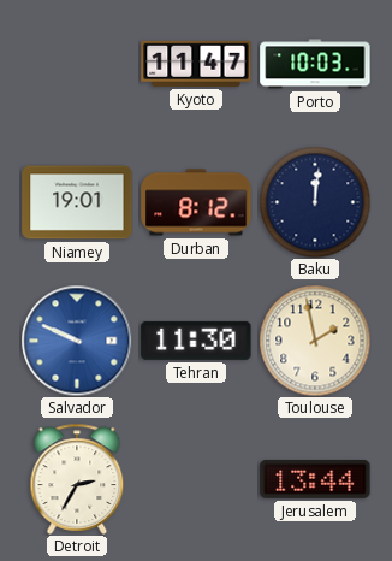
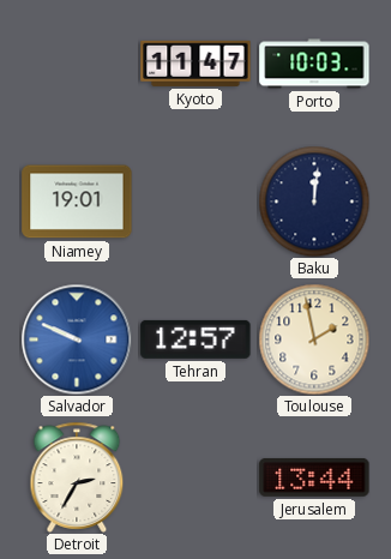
Durban: 8:12 -> none
Tehran: 11:30 -> 12:57
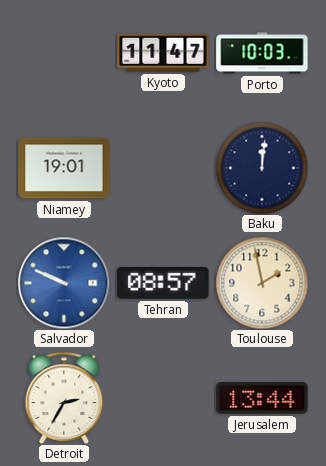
Tehran: 12:57 -> 08:57
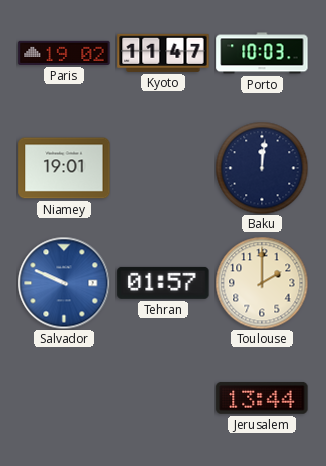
Paris: none -> 19:02
Tehran: 08:57 -> 01:57
Toulouse: 1:58 -> 2:00
Detroit: 2:35 -> none
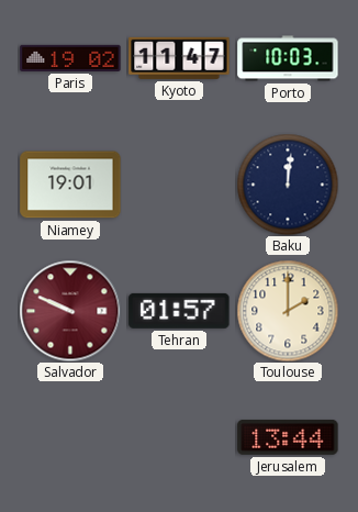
Salvador dial: blue -> burgundy
